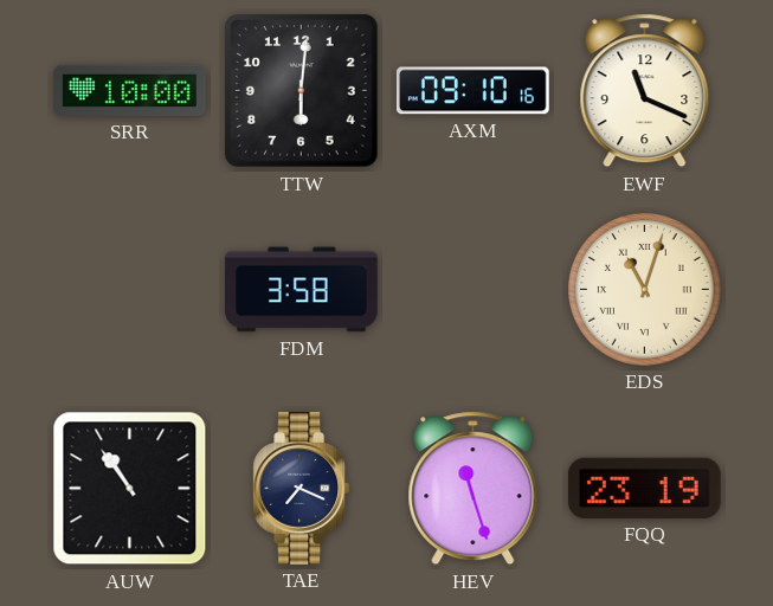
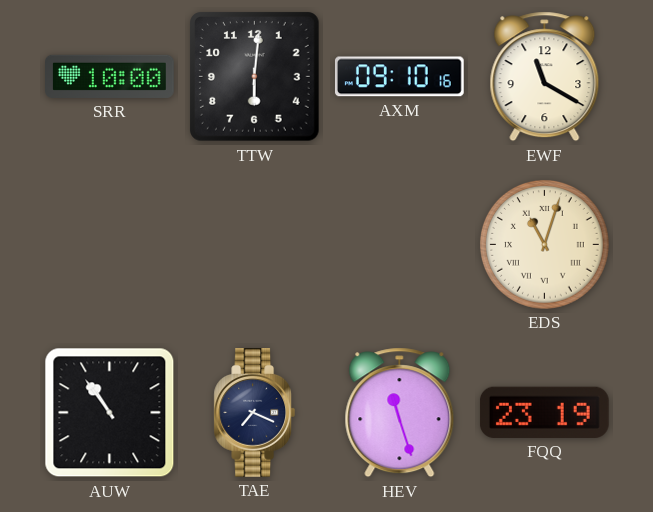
EWF: 11:19 -> 11:20
FDM: 3:58 -> none
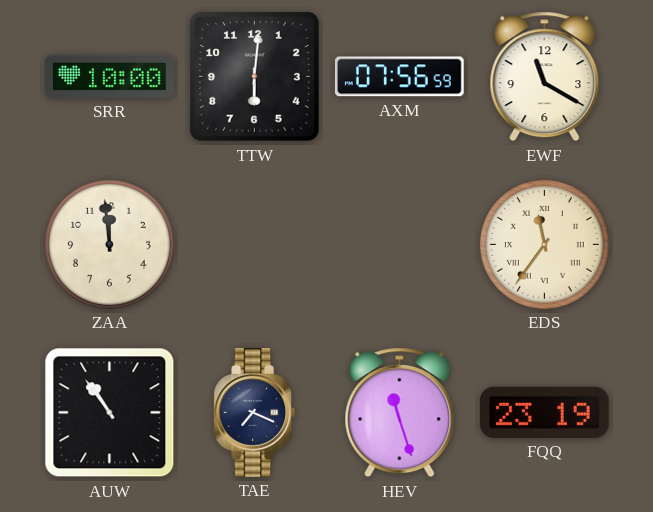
AXM: 09:10 -> 07:56
ZAA: none -> 11:59
EDS: 11:03 -> 11:36
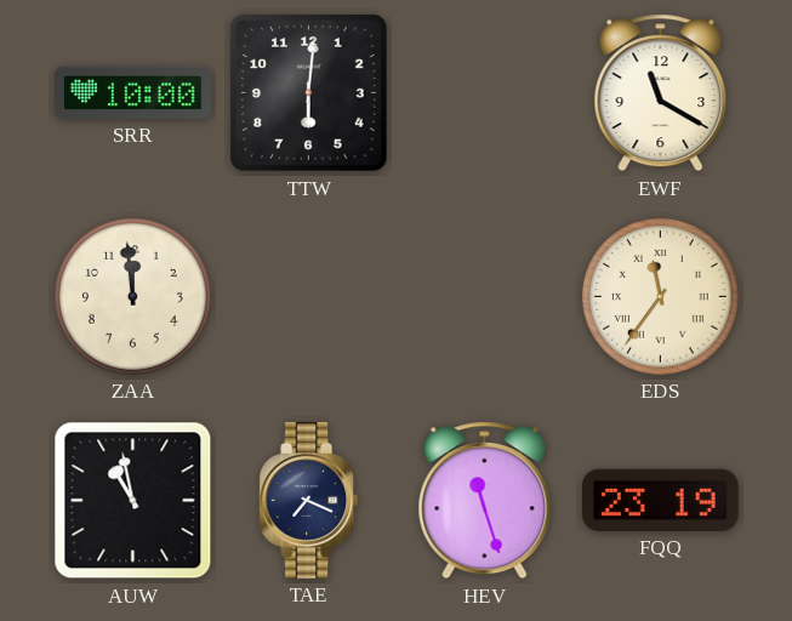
AXM: 07:56 -> none
AUW: 10:54 -> 10:58
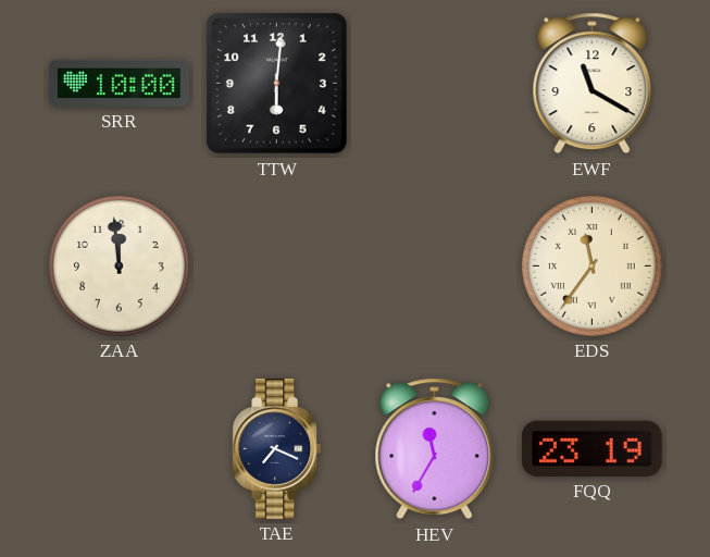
AUW: 10:58 -> none
HEV: 11:27 -> 11:35
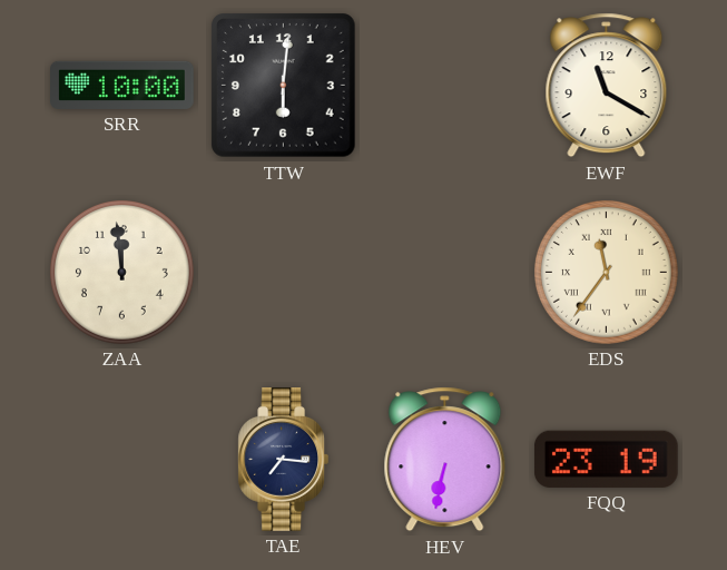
TAE: 7:19 -> 7:16
HEV: 11:35 -> 6:32
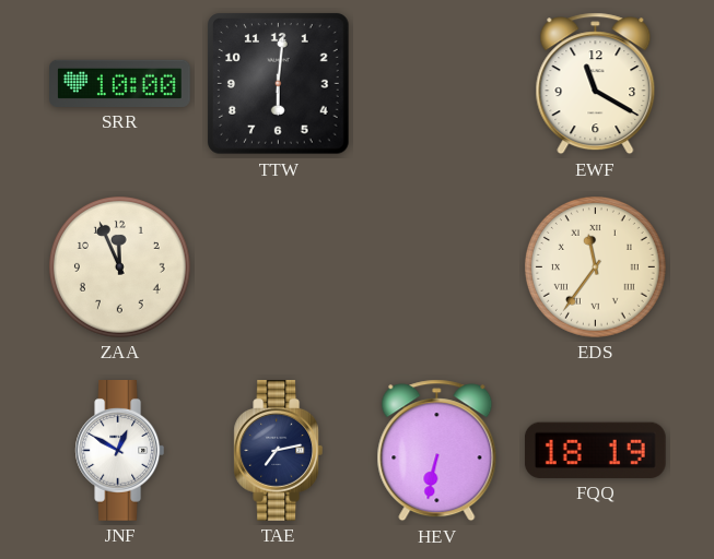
ZAA: 11:59 -> 11:56
JNF: none -> 12:50
TAE: 7:16 -> 7:13
FQQ: 23:19 -> 18:19
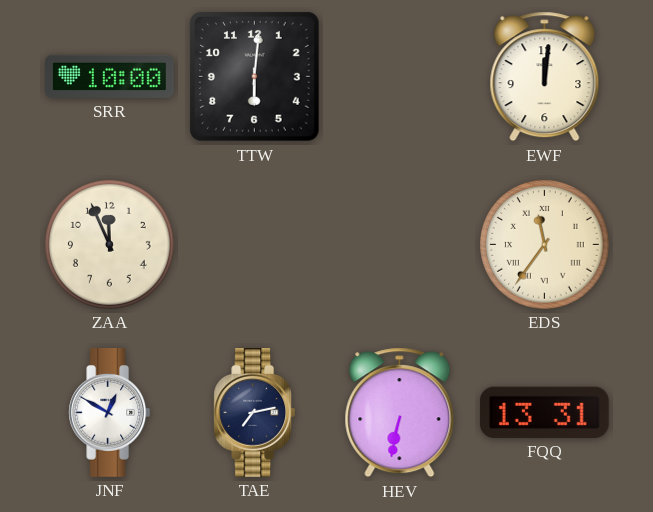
EWF: 11:20 -> 12:01
FQQ: 18:19 -> 13:31
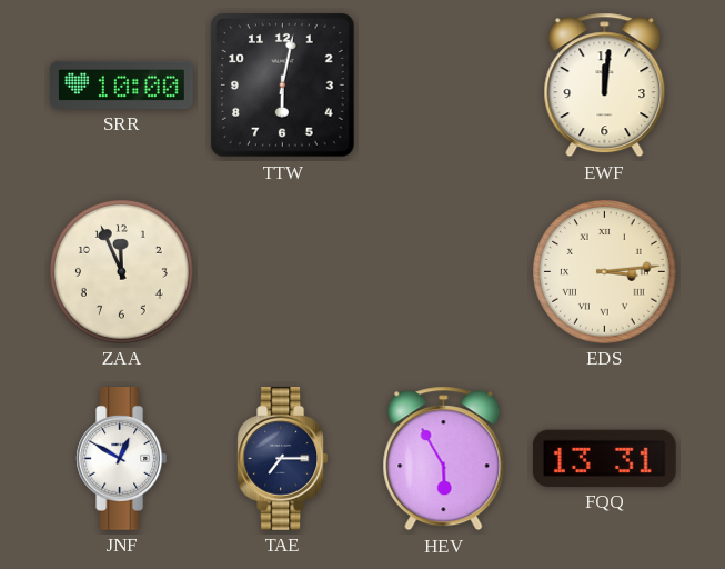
TTW: 6:01 -> 6:02
EDS: 11:36 -> 3:14
TAE: 7:13 -> 7:15
HEV: 6:32 -> 5:55
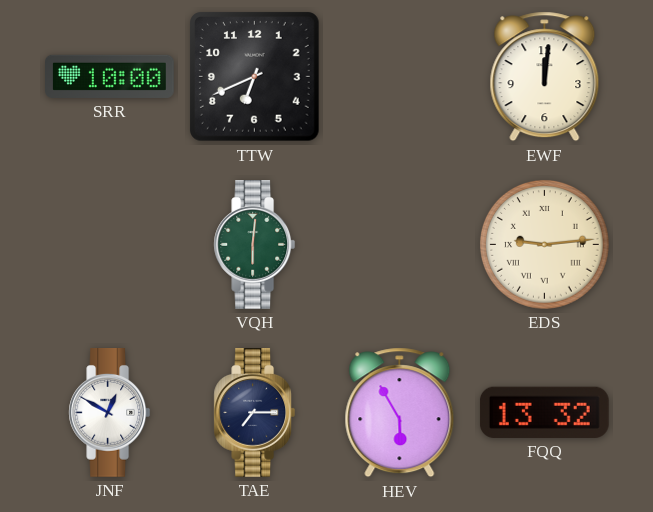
TTW: 6:02 -> 6:41
ZAA: 11:56 -> none
VQH: none -> 6:01
EDS: 3:14 -> 9:14
FQQ: 13:31 -> 13:32
